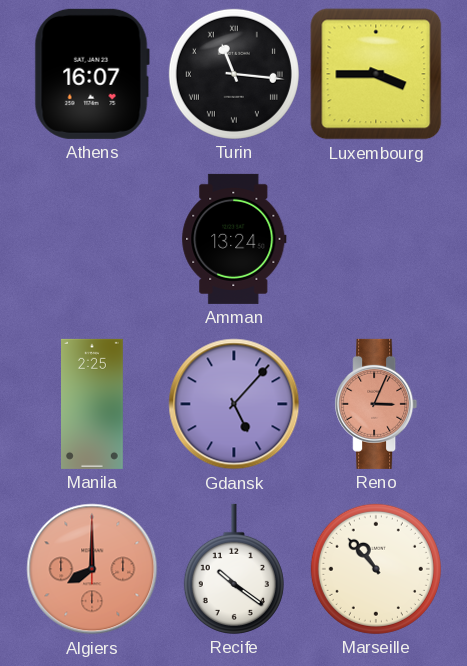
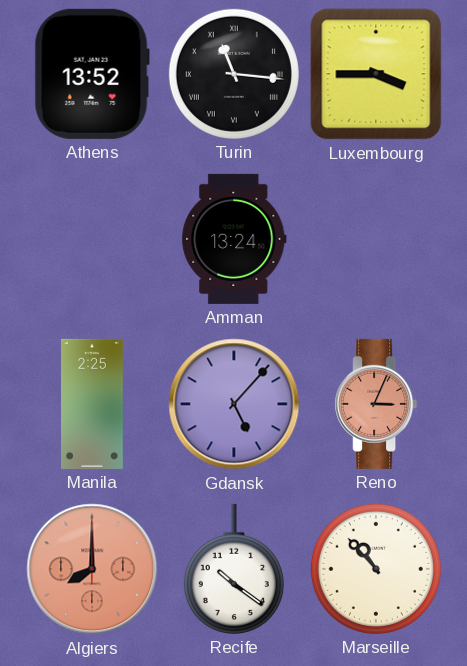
Athens: 16:07 -> 13:52
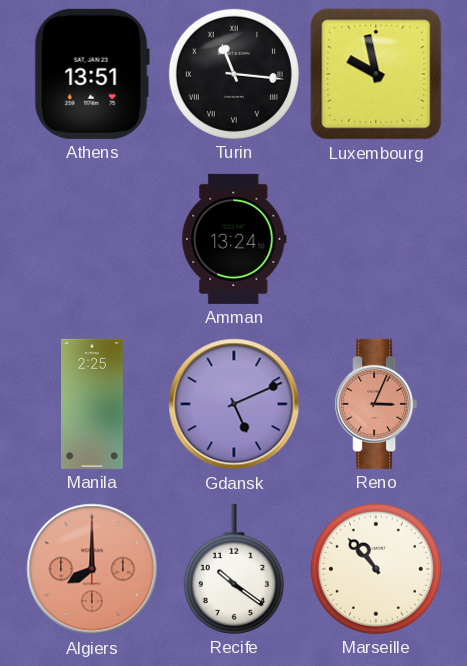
Athens: 13:52 -> 13:51
Luxembourg: 3:45 -> 9:58
Gdansk: 5:07 -> 5:11
